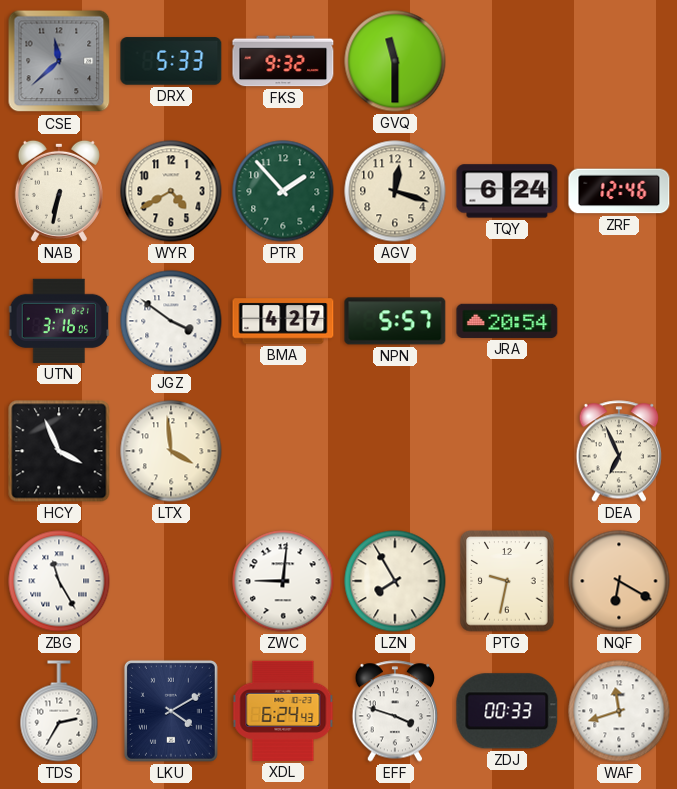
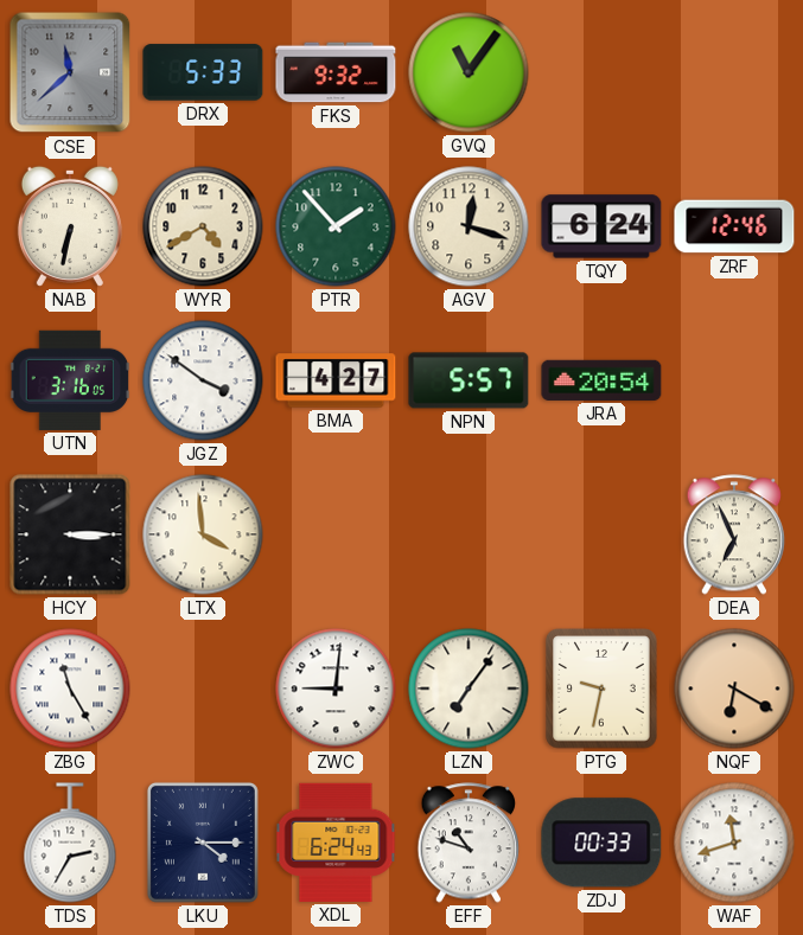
GVQ: 11:30 -> 11:06
HCY: 3:56 -> 3:15
LZN: 7:55 -> 7:06
LKU: 4:10 -> 4:15
EFF: 3:48 -> 10:48
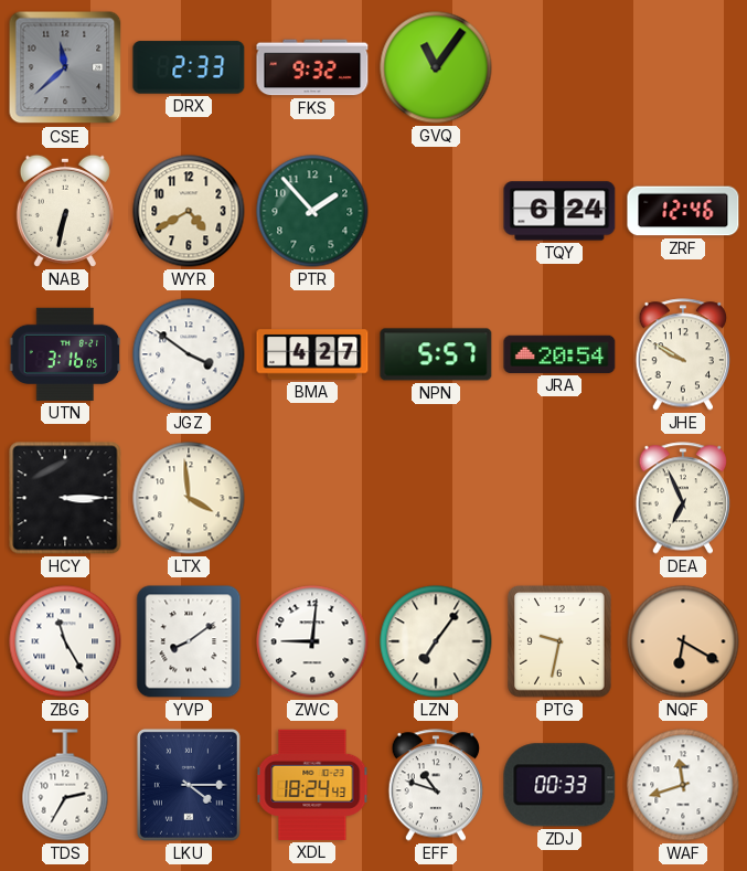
DRX: 5:33 -> 2:33
AGV: 12:18 -> none
JHE: none -> 9:50
YVP: none -> 8:09
XDL: 6:24 -> 18:24
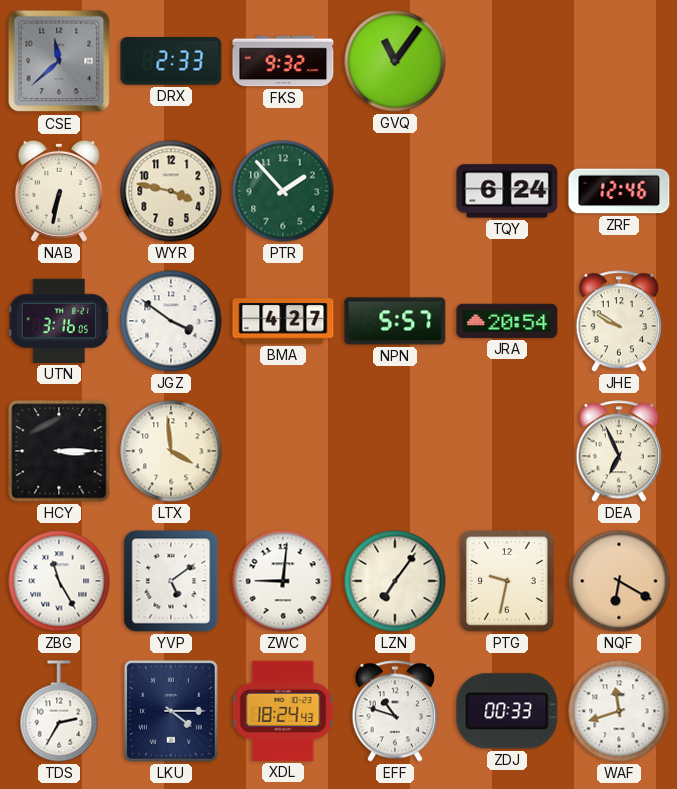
WYR: 4:40 -> 3:47
YVP: 8:09 -> 5:09
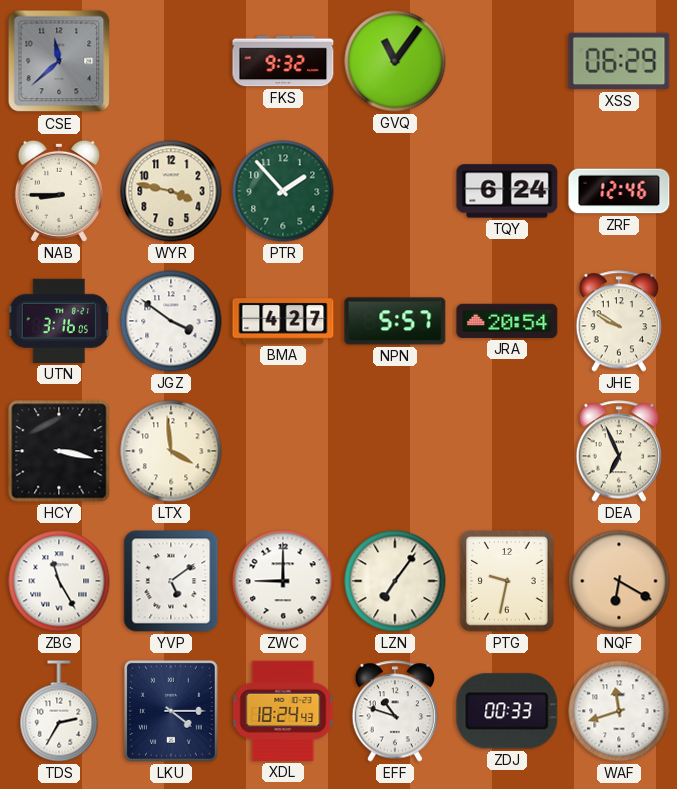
DRX: 2:33 -> none
XSS: none -> 06:29
NAB: 6:32 -> 8:45
HCY: 3:15 -> 3:17
ZWC: 9:01 -> 9:00
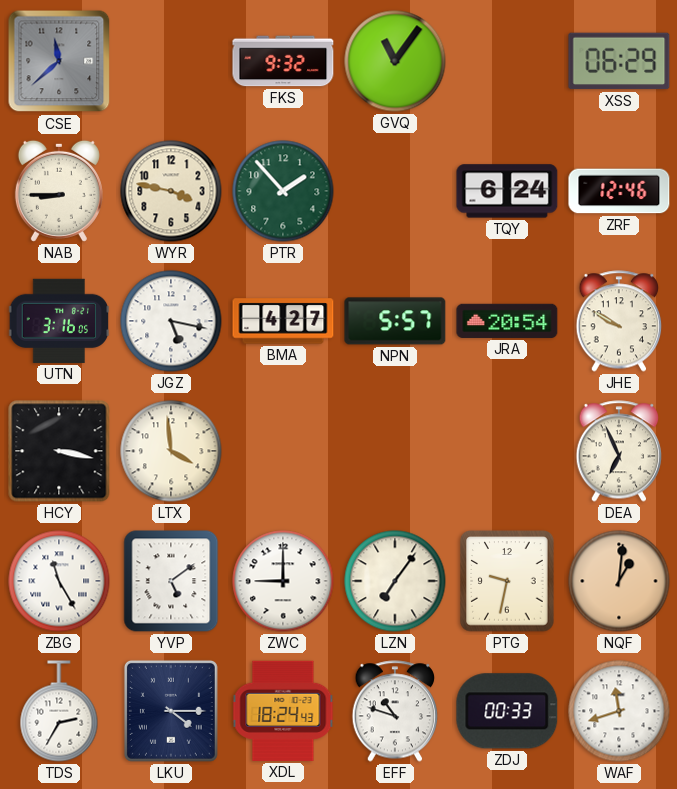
JGZ: 3:51 -> 5:17
NQF: 6:20 -> 1:01
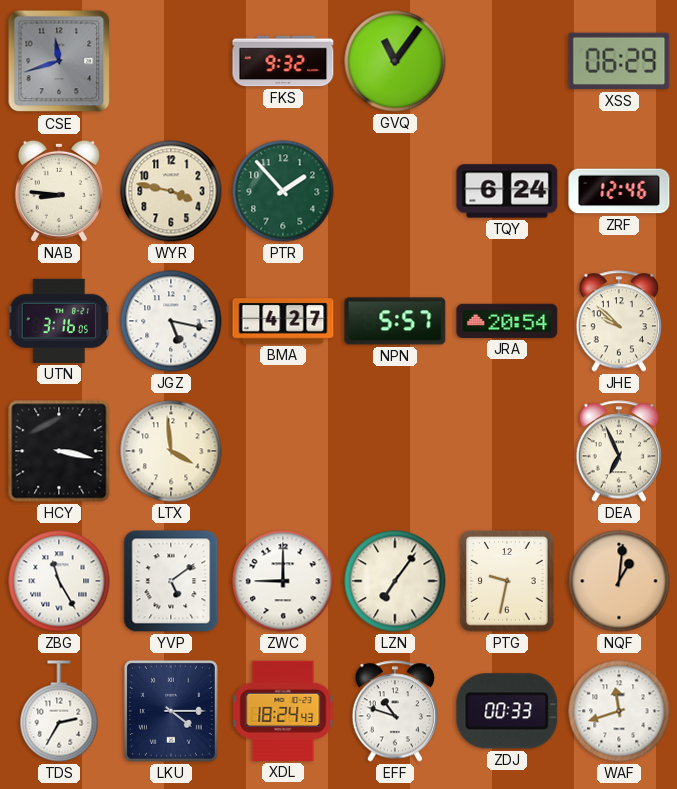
CSE: 11:38 -> 11:42
NAB: 8:45 -> 8:46
JHE: 9:50 -> 9:52
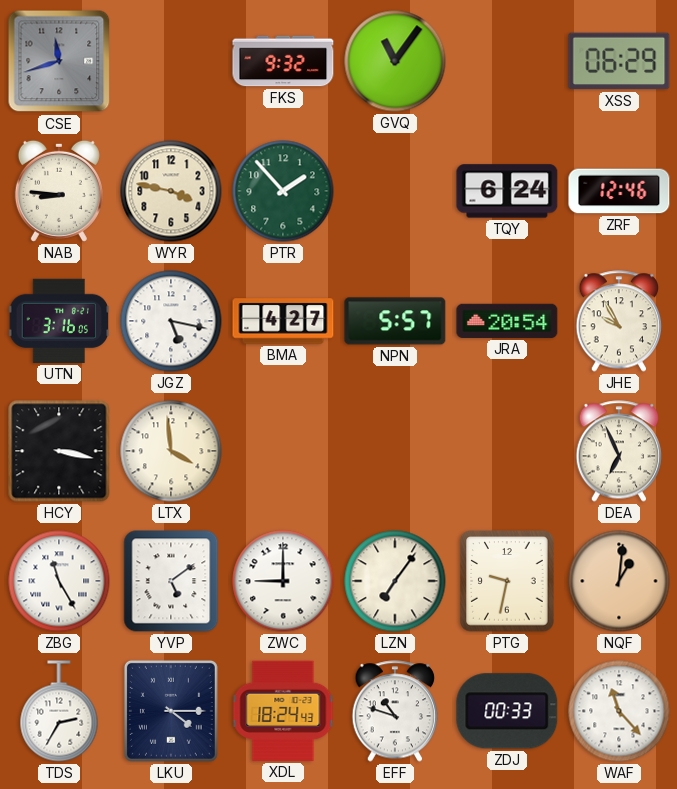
JHE: 9:52 -> 9:55
WAF: 11:42 -> 11:23
